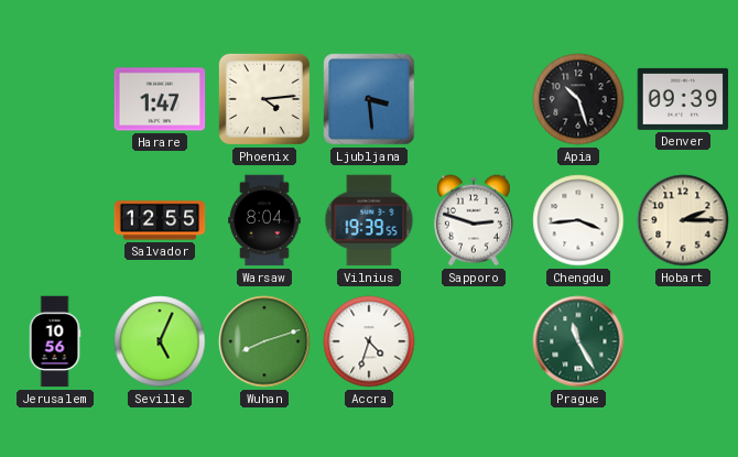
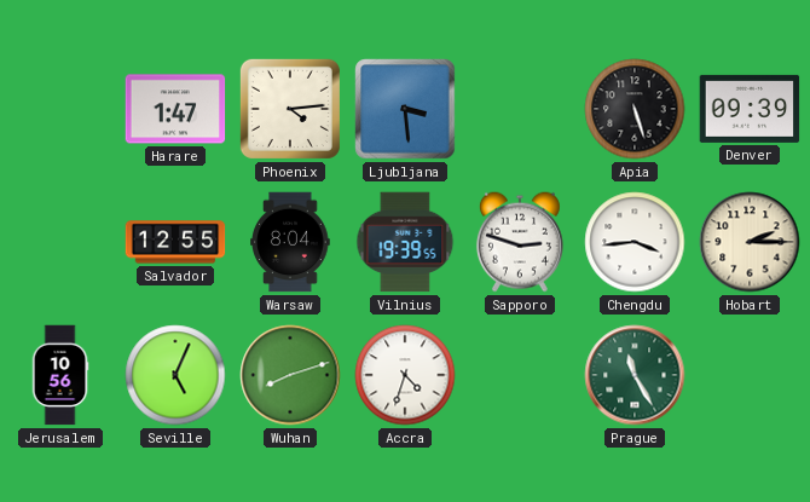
Apia: 10:27 -> 5:27
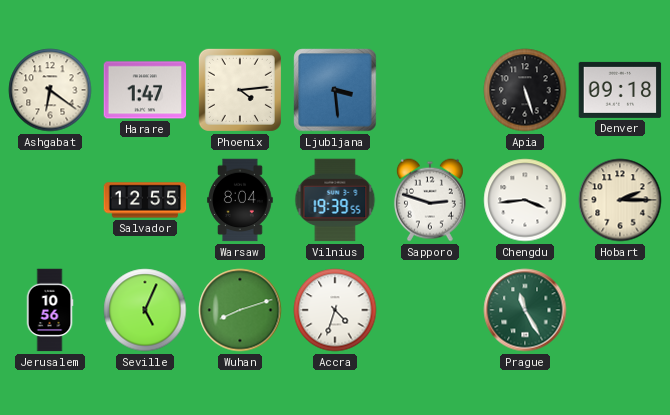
Ashgabat: none -> 6:21
Denver: 09:39 -> 09:18
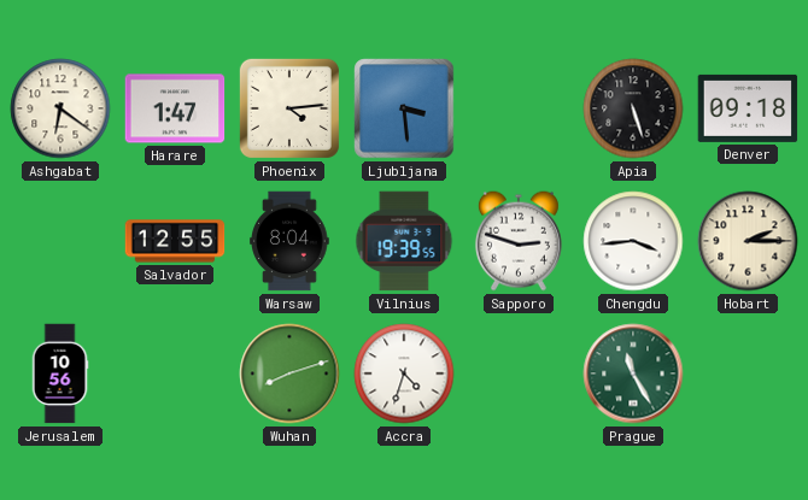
Seville: 5:04 -> none
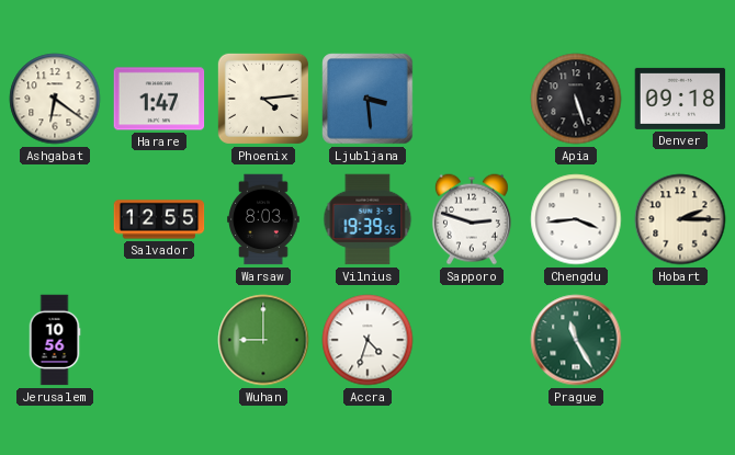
Warsaw: 8:04 -> 8:03
Wuhan: 8:12 -> 9:00
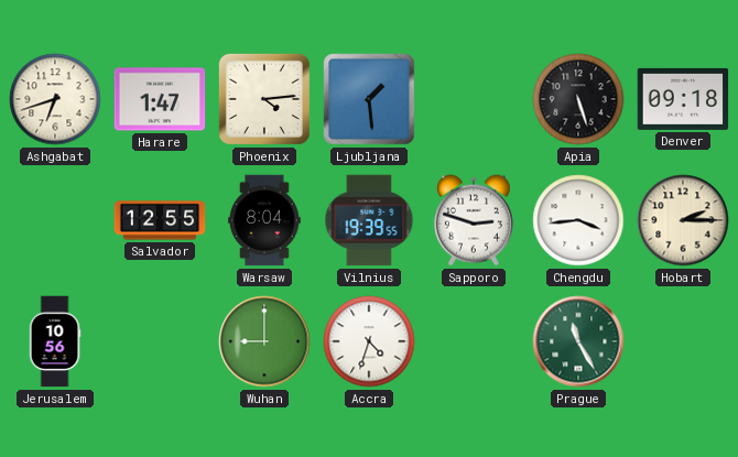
Ashgabat: 6:21 -> 6:42
Ljubljana: 3:29 -> 1:29
Warsaw: 8:03 -> 8:04
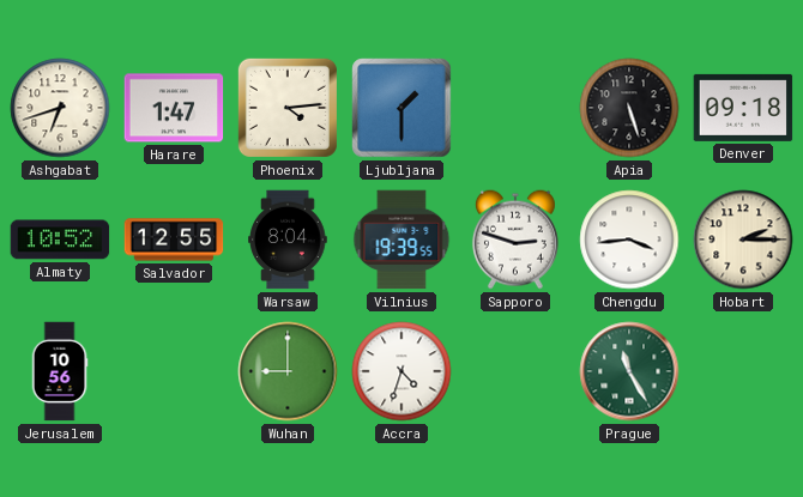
Ljubljana: 1:29 -> 1:30
Almaty: none -> 10:52
